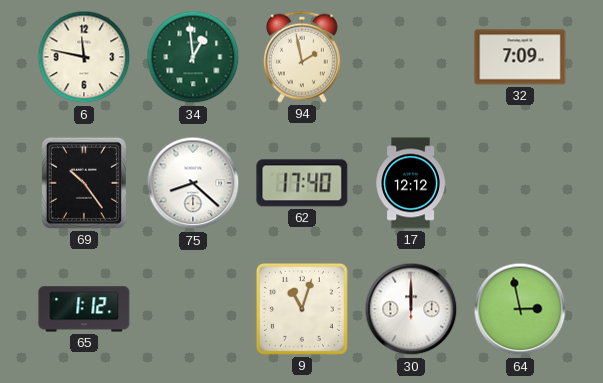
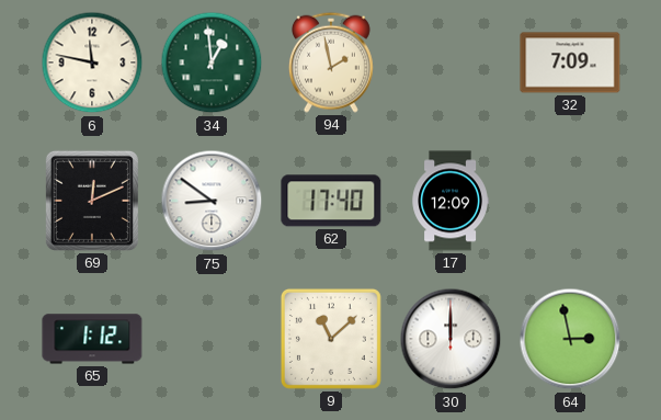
69: 10:24 -> 12:11
75: 8:22 -> 8:51
17: 12:12 -> 12:09
9: 11:03 -> 11:08
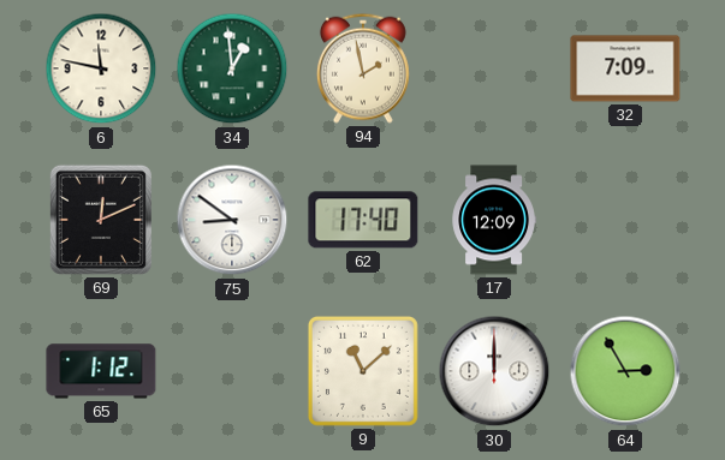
64: 2:58 -> 2:55
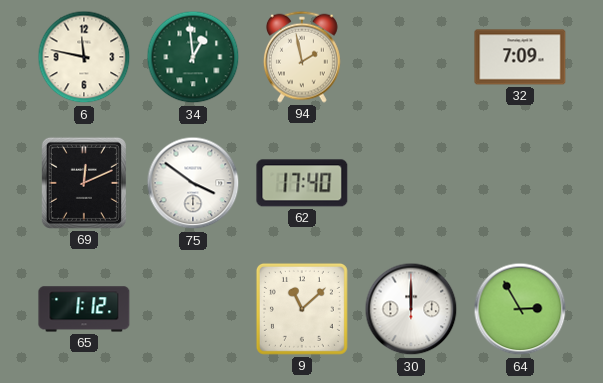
75: 8:51 -> 3:51
17: 12:09 -> none
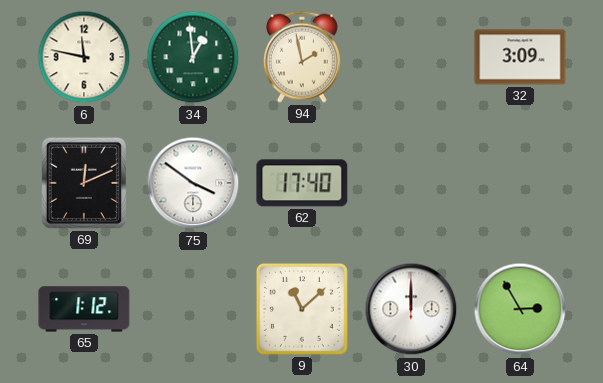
32: 7:09 -> 3:09
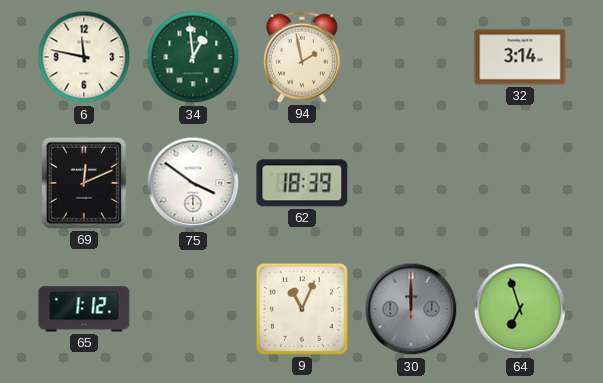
32: 3:09 -> 3:14
62: 17:40 -> 18:39
9: 11:08 -> 11:04
30 dial: white -> grey
64: 2:55 -> 6:57
